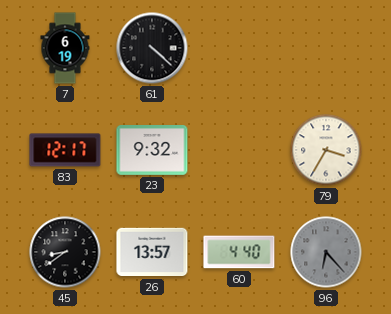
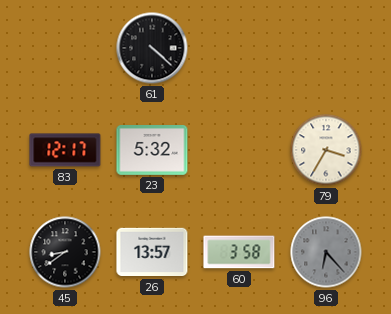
7: 6:19 -> none
23: 9:32 -> 5:32
60: 4:40 -> 3:58
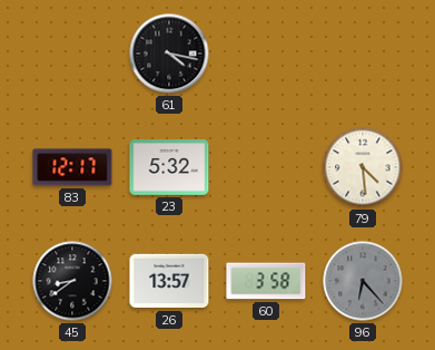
61: 4:22 -> 4:17
79: 3:35 -> 4:29
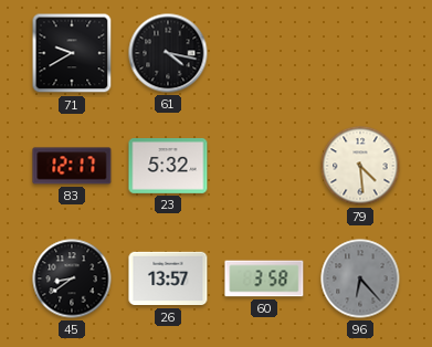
71: none -> 9:40
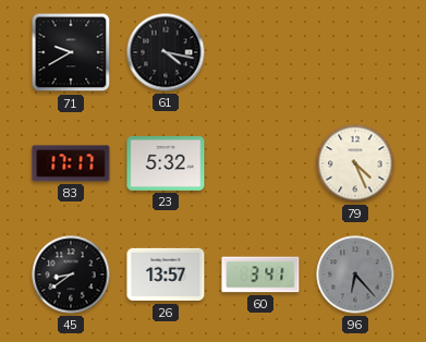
83: 12:17 -> 17:17
79: 4:29 -> 4:26
60: 3:58 -> 3:41
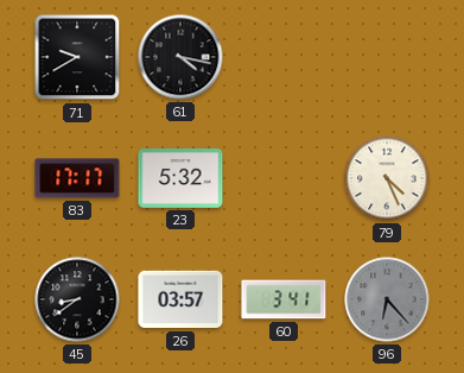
26: 13:57 -> 03:57
